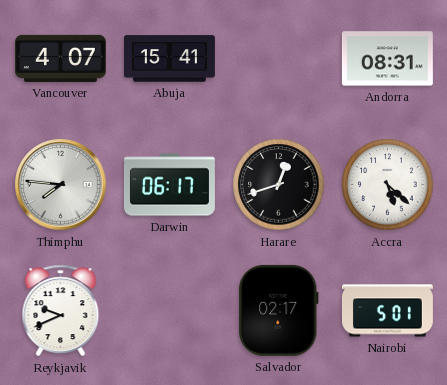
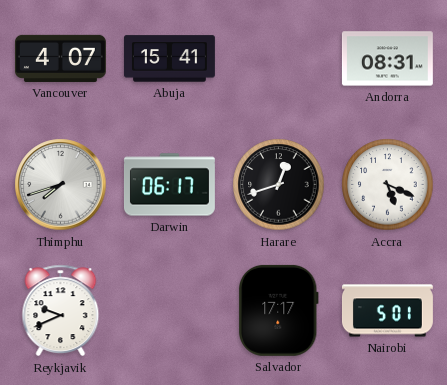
Thimphu: 7:46 -> 7:42
Accra: 5:22 -> 5:19
Salvador: 02:17 -> 17:17
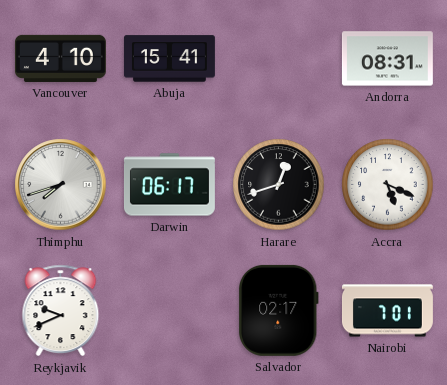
Vancouver: 4:07 -> 4:10
Salvador: 17:17 -> 02:17
Nairobi: 5:01 -> 7:01
